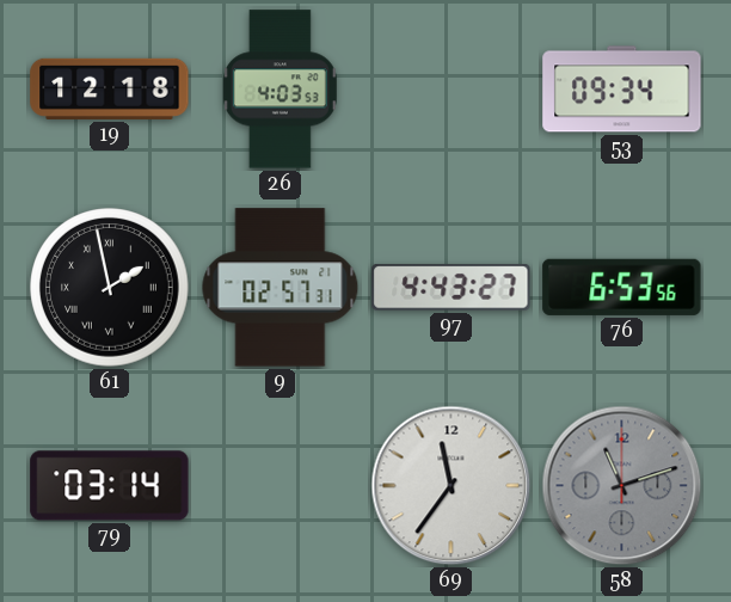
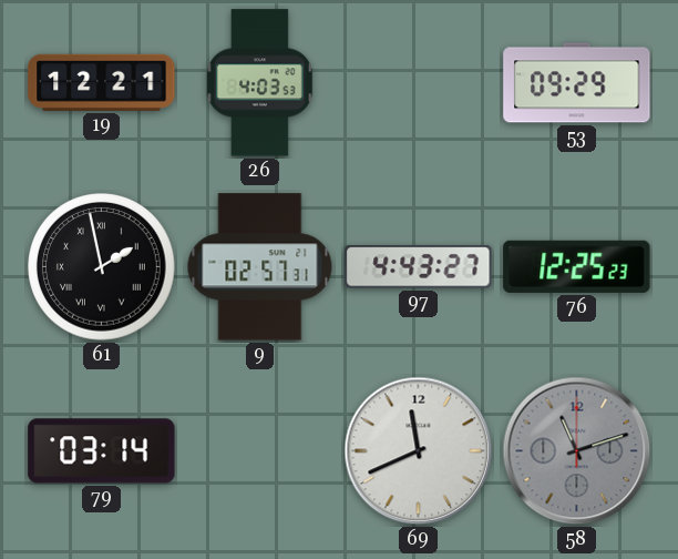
19: 12:18 -> 12:21
53: 09:34 -> 09:29
76: 6:53 -> 12:25
69: 11:36 -> 11:41
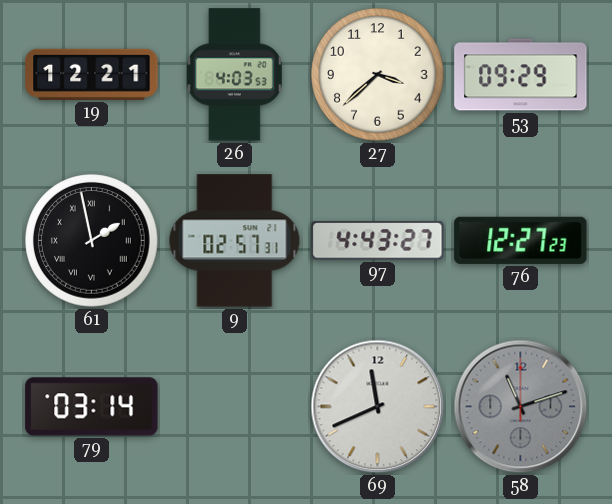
27: none -> 3:38
76: 12:25 -> 12:27
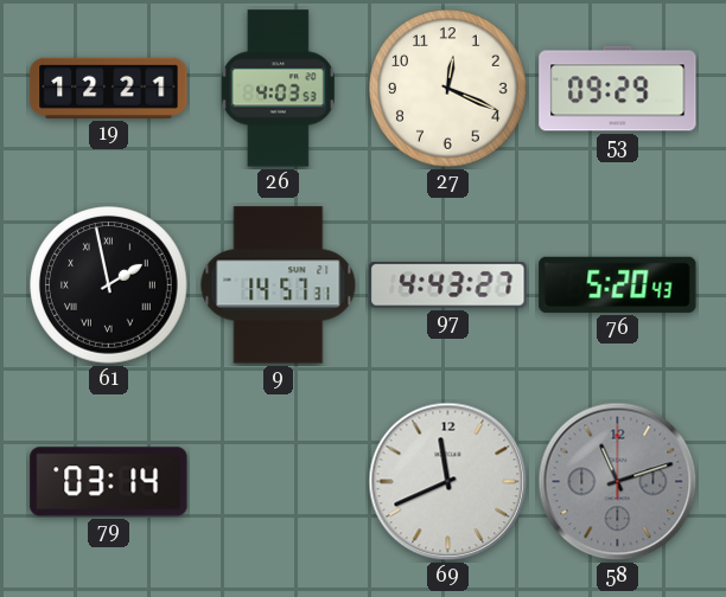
27: 3:38 -> 12:19
9: 02:57 -> 14:57
76: 12:27 -> 5:20
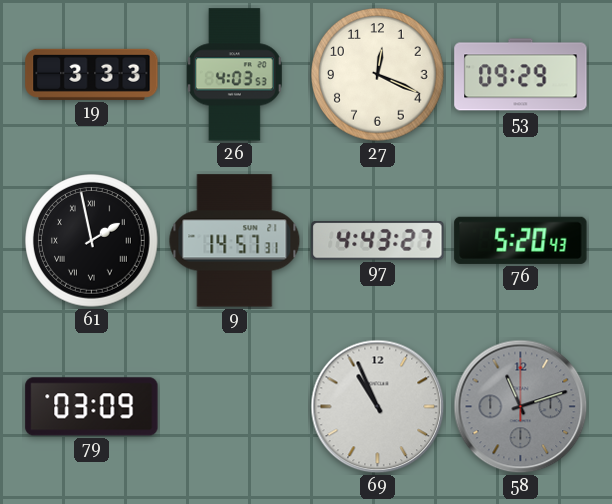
19: 12:21 -> 3:33
79: 03:14 -> 03:09
69: 11:41 -> 10:56
